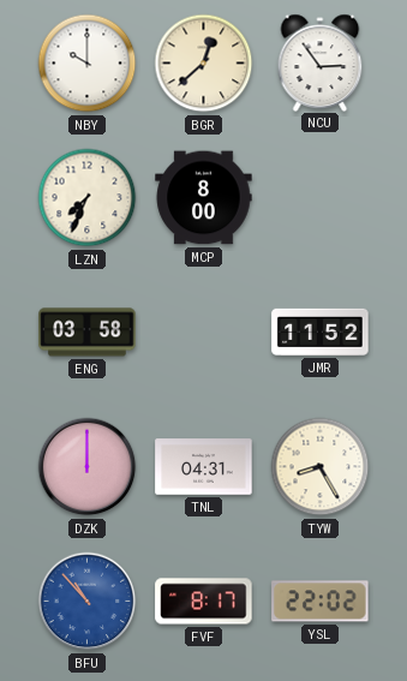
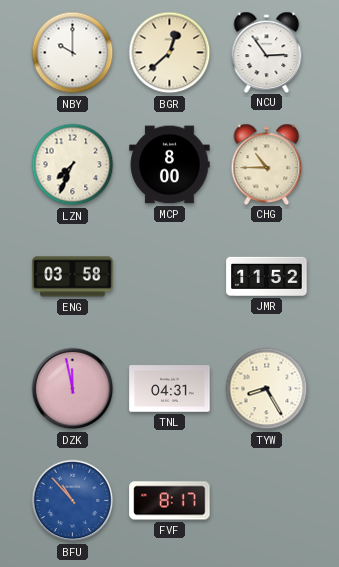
CHG: none -> 10:45
DZK: 12:00 -> 11:58
YSL: 22:02 -> none
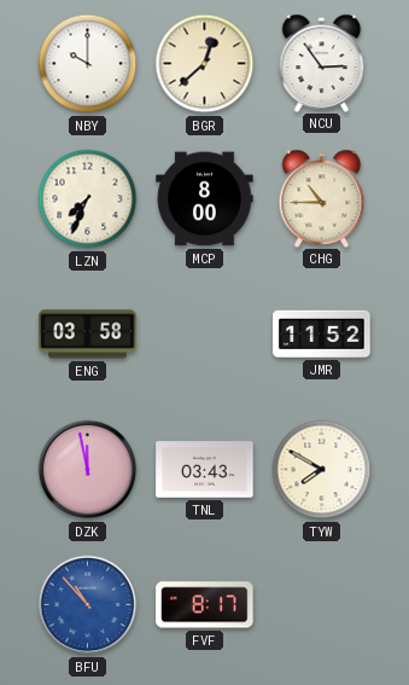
TNL: 04:31 -> 03:43
TYW: 8:25 -> 7:50
